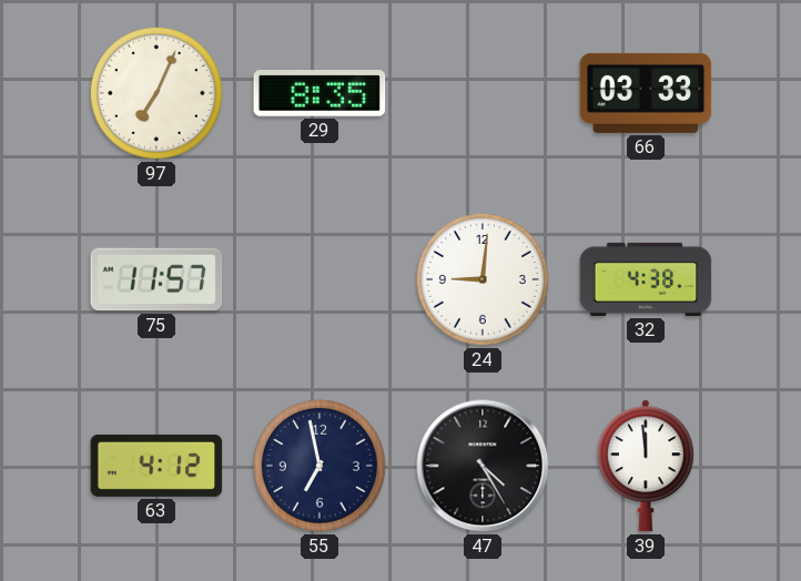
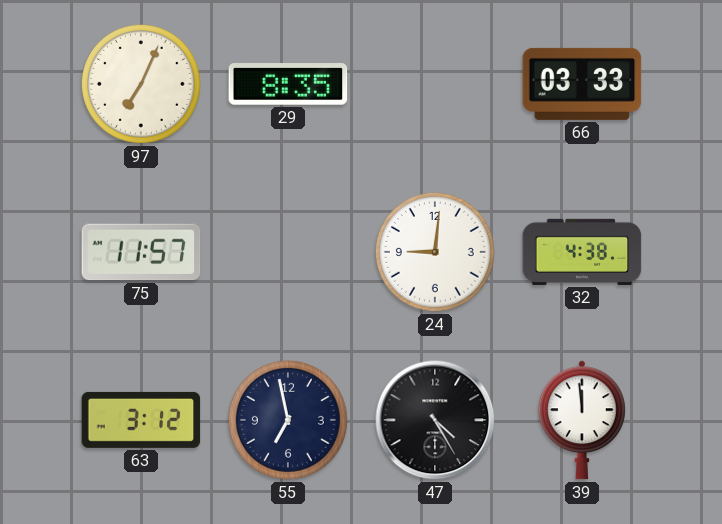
63: 4:12 -> 3:12
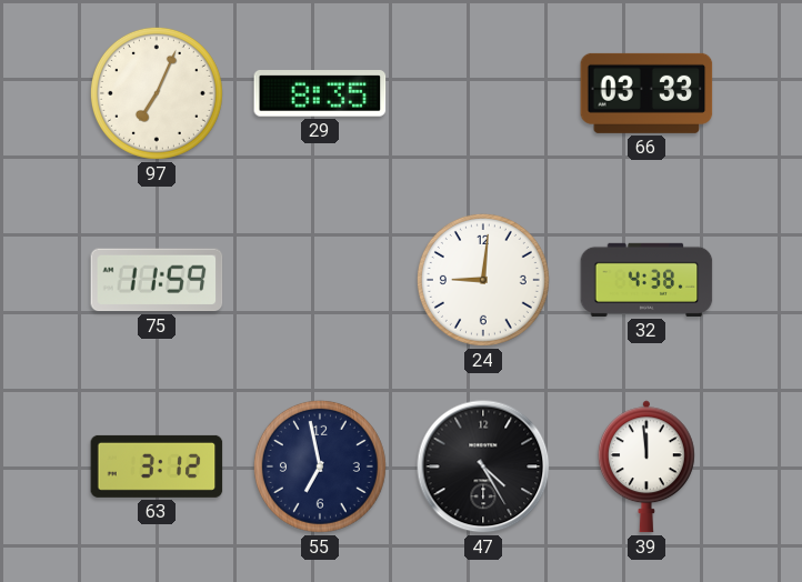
75: 11:57 -> 11:59
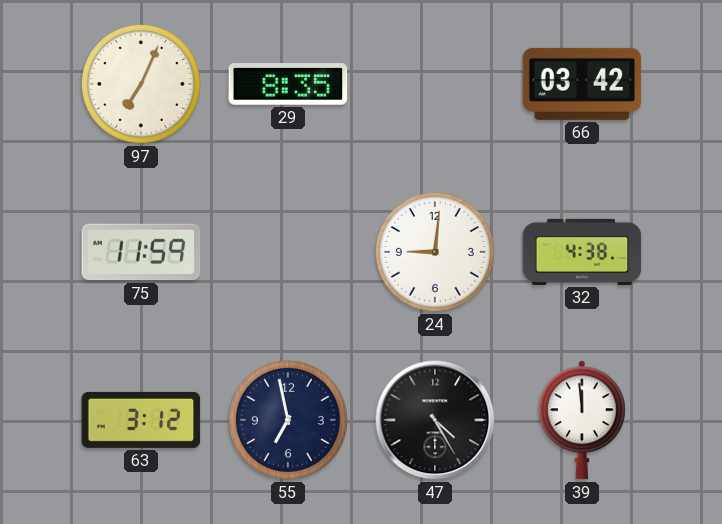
66: 03:33 -> 03:42
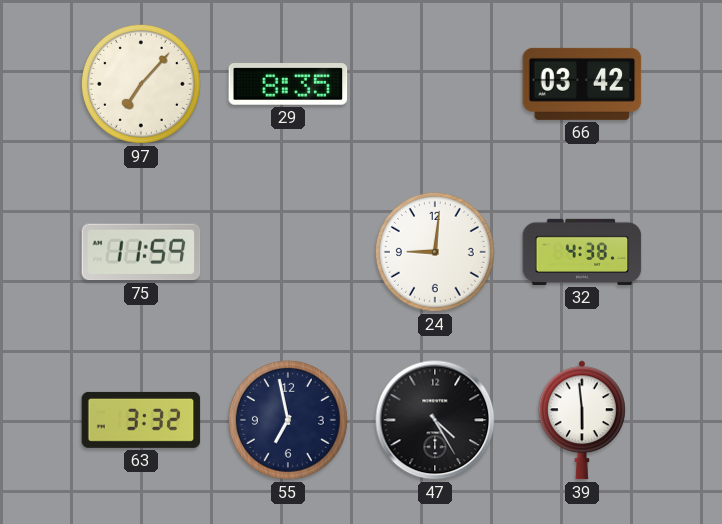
97: 7:04 -> 7:07
63: 3:12 -> 3:32
39: 11:59 -> 5:59
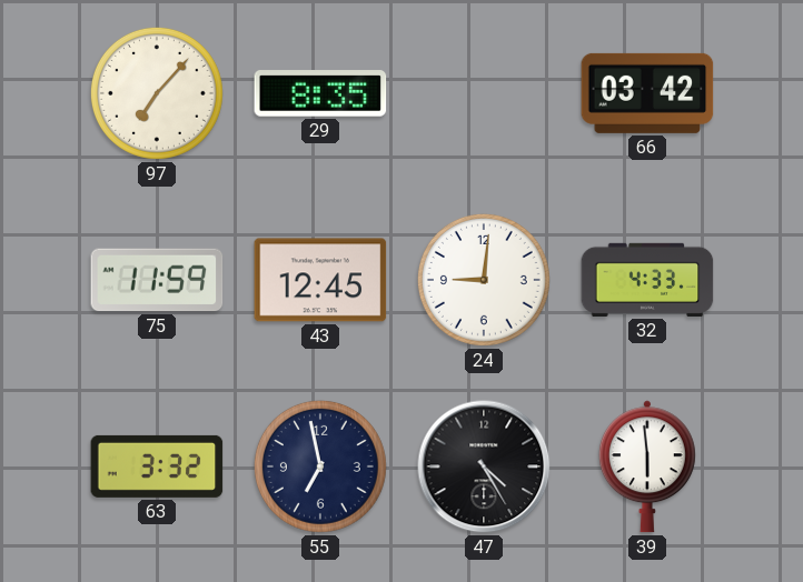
43: none -> 12:45
32: 4:38 -> 4:33
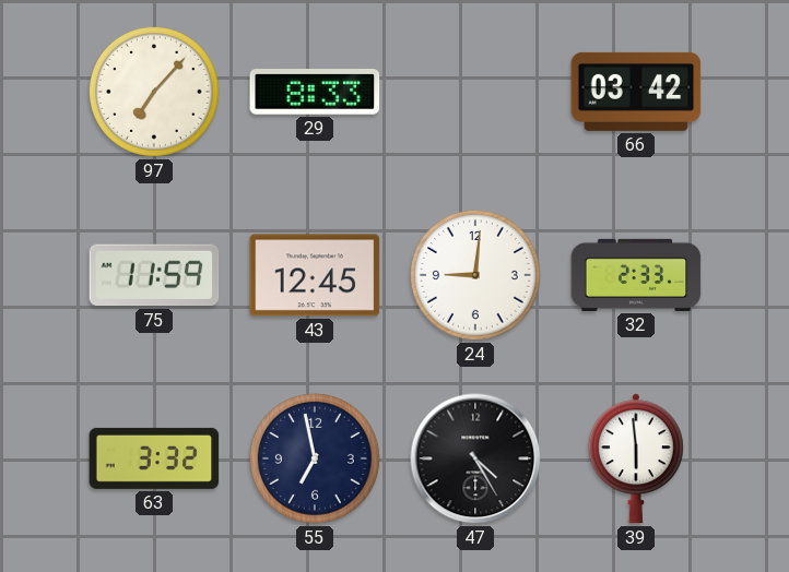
29: 8:35 -> 8:33
32: 4:33 -> 2:33
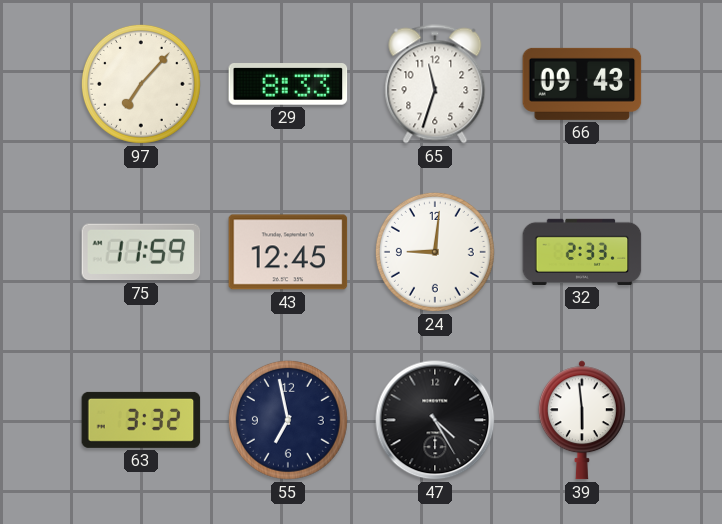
65: none -> 11:33
66: 03:42 -> 09:43
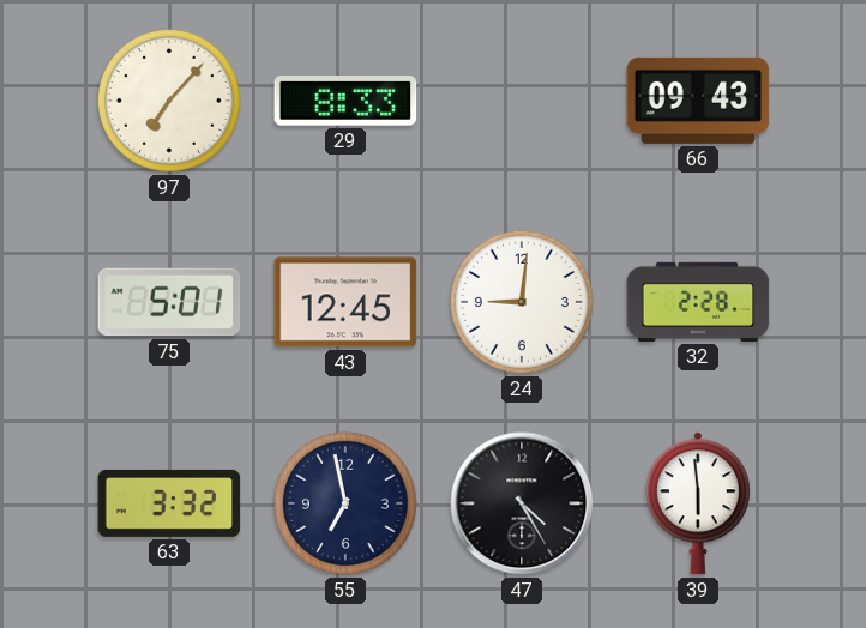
65: 11:33 -> none
75: 11:59 -> 5:01
32: 2:33 -> 2:28
